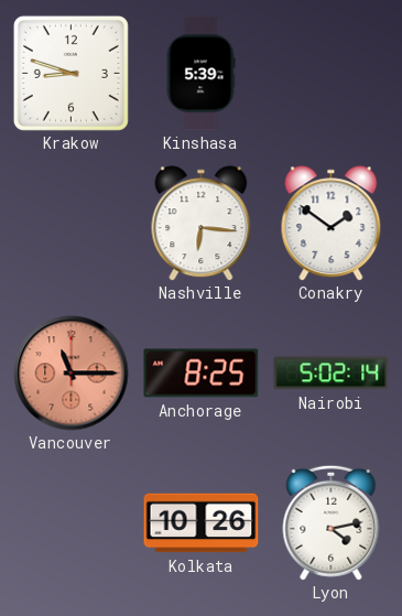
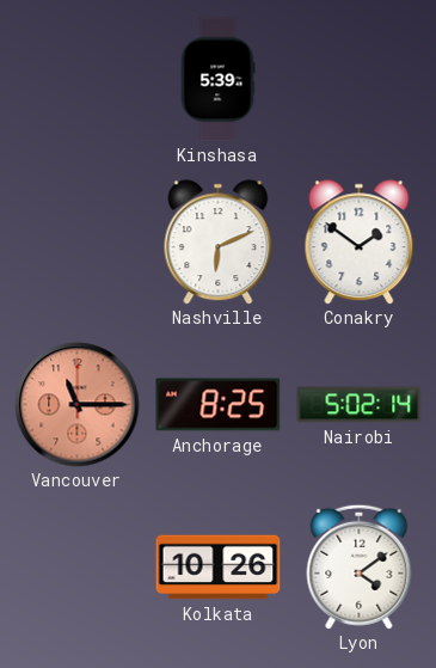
Krakow: 8:48 -> none
Nashville: 6:16 -> 6:11
Lyon: 4:13 -> 4:09
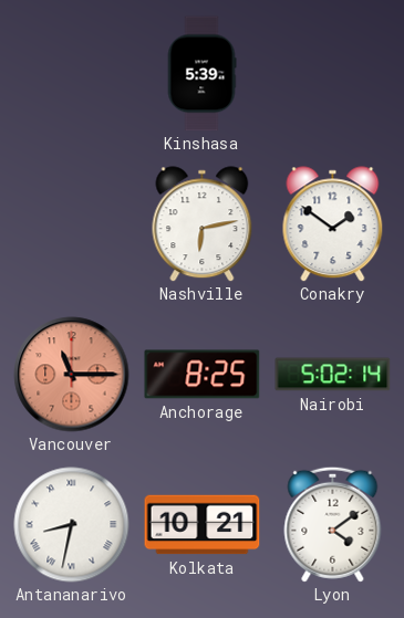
Nashville: 6:11 -> 6:13
Antananarivo: none -> 8:32
Kolkata: 10:26 -> 10:21
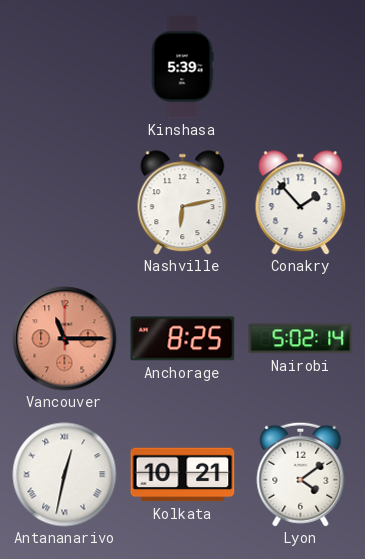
Conakry: 1:51 -> 1:53
Antananarivo: 8:32 -> 12:32
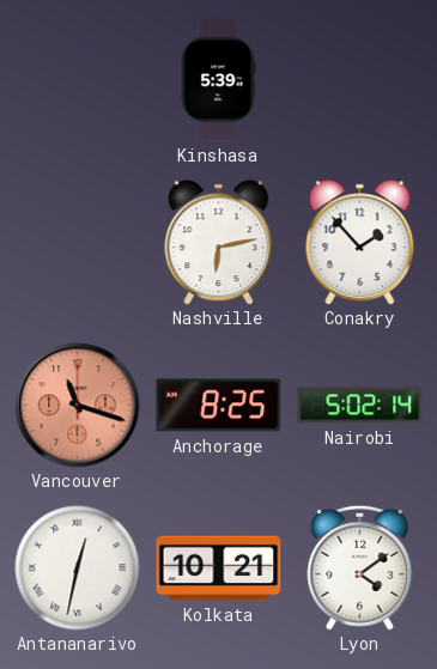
Vancouver: 11:15 -> 11:18
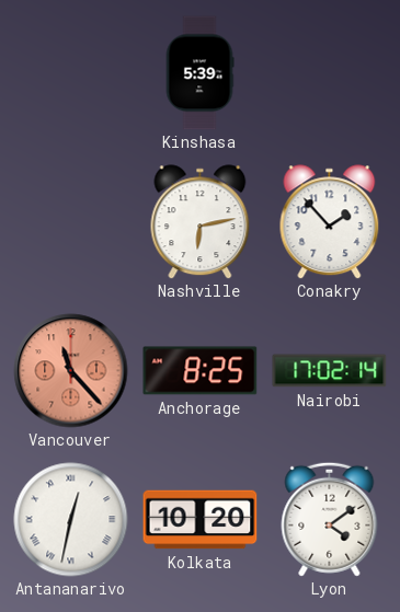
Vancouver: 11:18 -> 11:23
Nairobi: 5:02 -> 17:02
Kolkata: 10:21 -> 10:20
